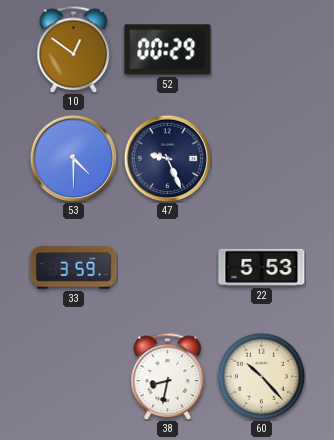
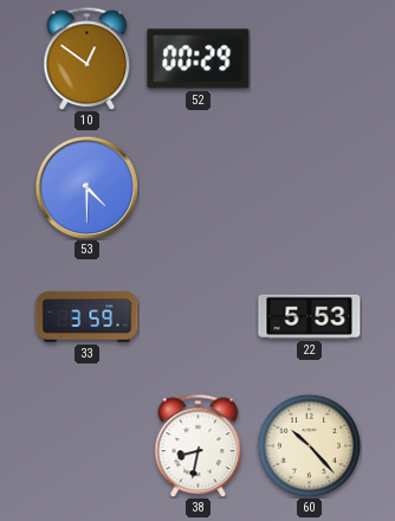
47: 9:26 -> none
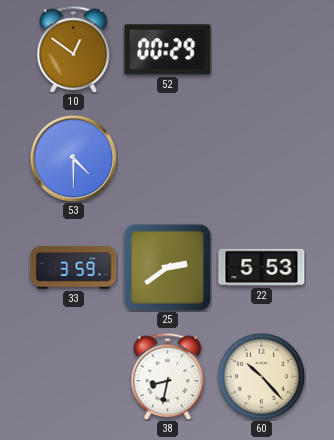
25: none -> 2:39
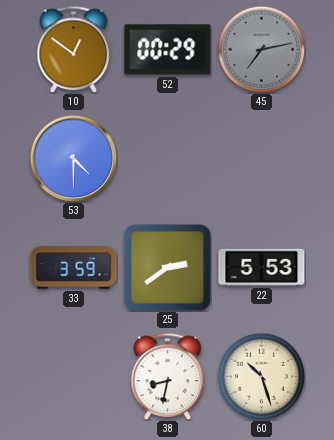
45: none -> 7:13
60: 10:23 -> 10:27
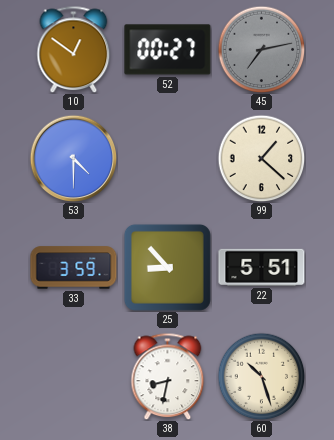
52: 00:29 -> 00:27
99: none -> 1:22
25: 2:39 -> 8:53
22: 5:53 -> 5:51
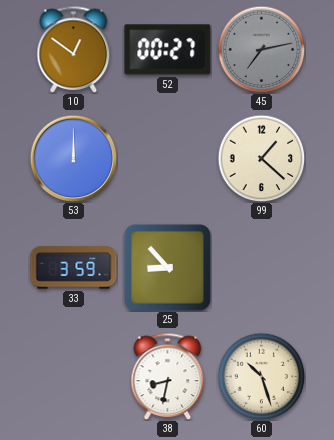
53: 4:30 -> 12:00
22: 5:51 -> none
